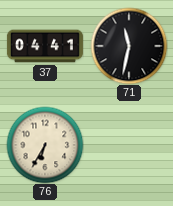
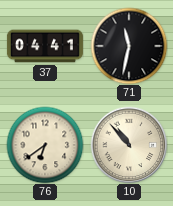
76: 6:35 -> 6:39
10: none -> 10:53
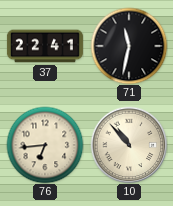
37: 04:41 -> 22:41
76: 6:39 -> 6:44
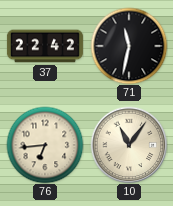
37: 22:41 -> 22:42
10: 10:53 -> 11:06
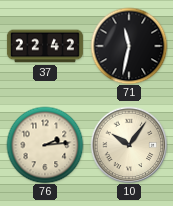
76: 6:44 -> 2:14
10: 11:06 -> 10:06
